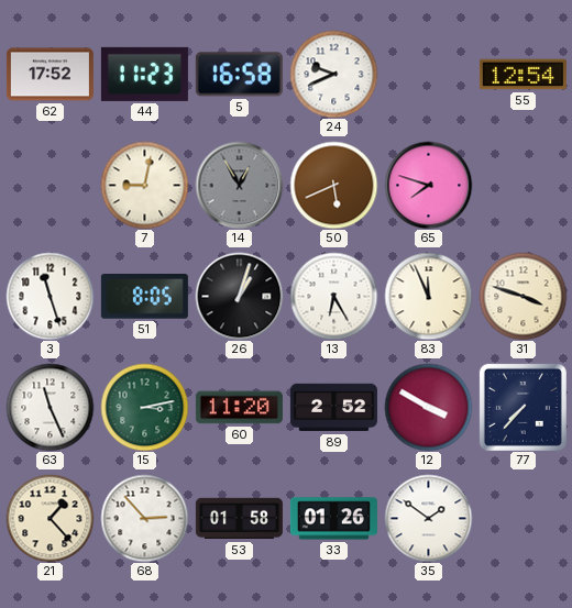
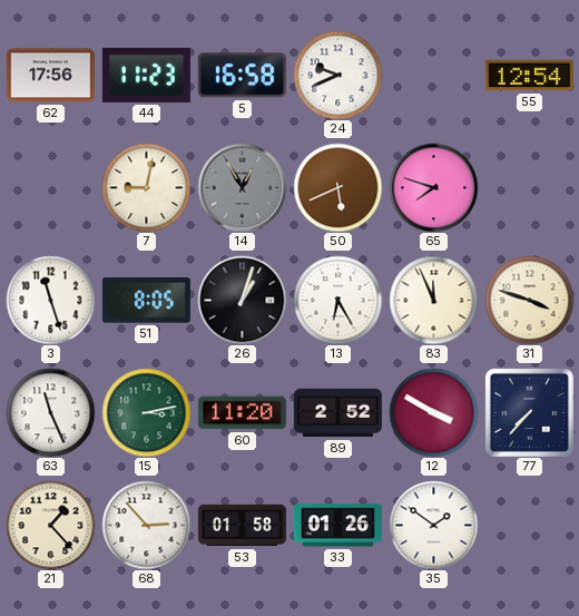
62: 17:52 -> 17:56
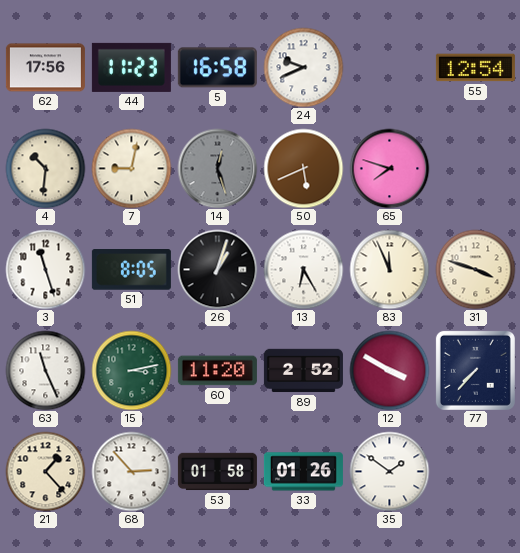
4: none -> 10:31
14: 12:55 -> 12:27
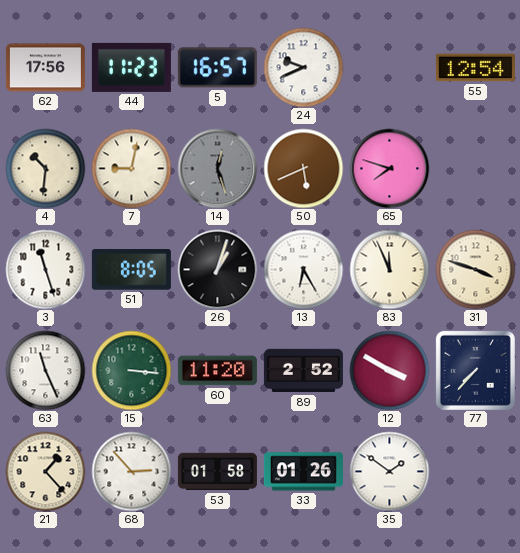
5: 16:58 -> 16:57
15: 3:13 -> 3:16
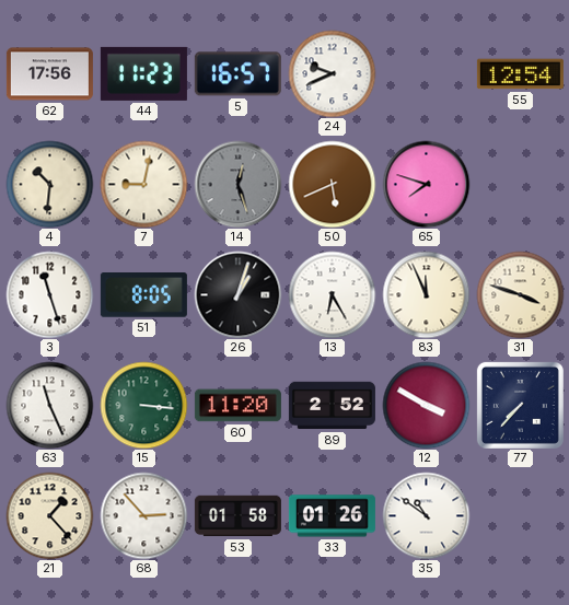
35: 1:51 -> 10:51
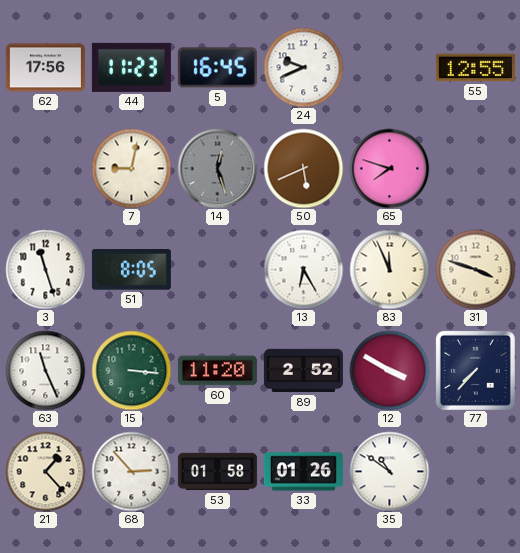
5: 16:57 -> 16:45
55: 12:54 -> 12:55
4: 10:31 -> none
26: 1:03 -> none
